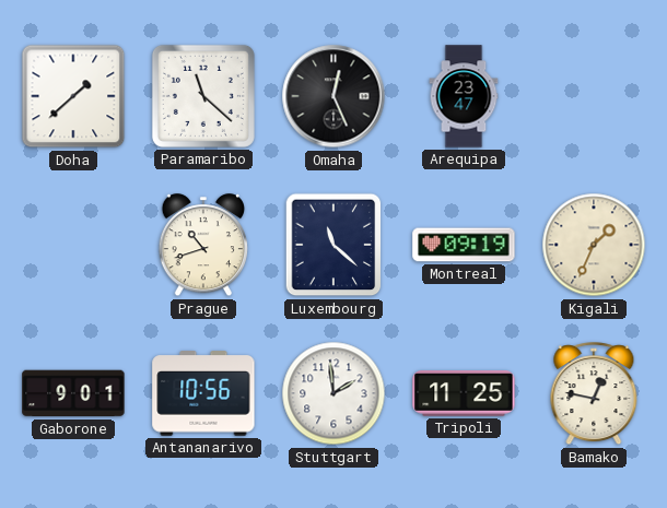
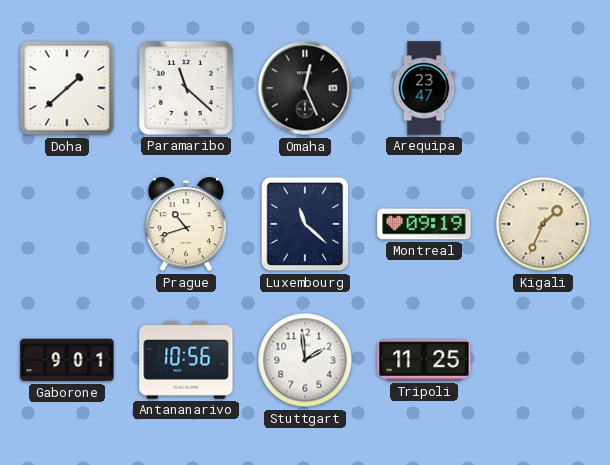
Bamako: 12:47 -> none
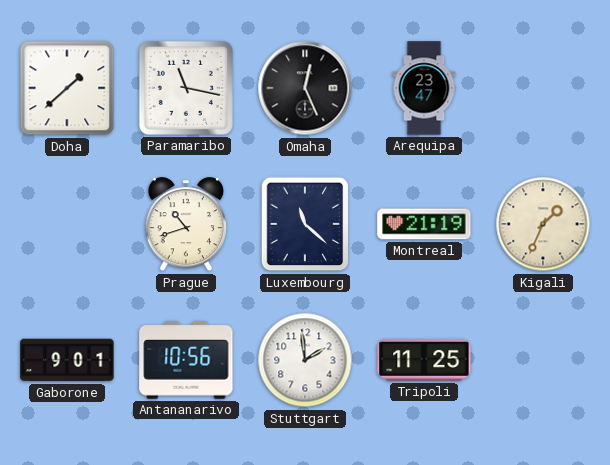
Paramaribo: 11:22 -> 11:17
Montreal: 09:19 -> 21:19
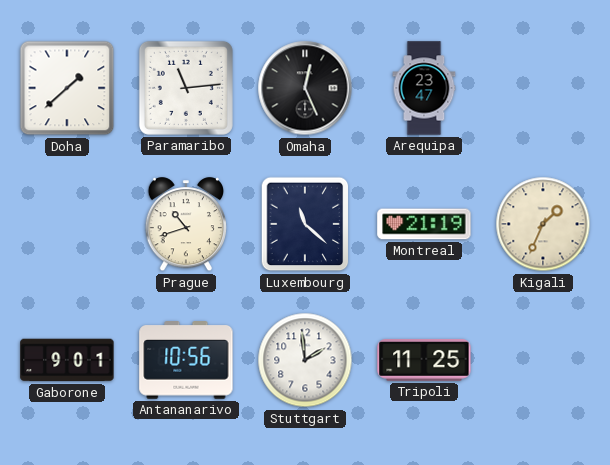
Paramaribo: 11:17 -> 11:14
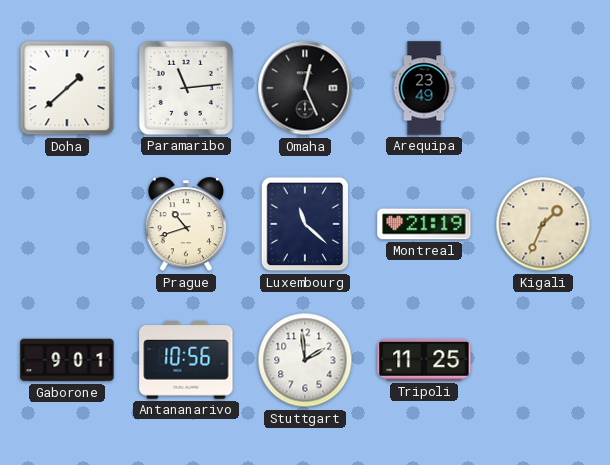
Arequipa: 23:47 -> 23:49
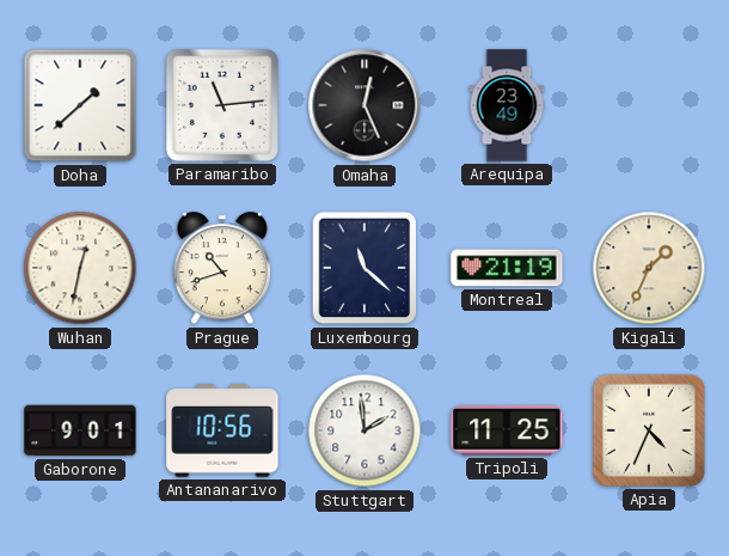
Wuhan: none -> 12:32
Apia: none -> 4:34
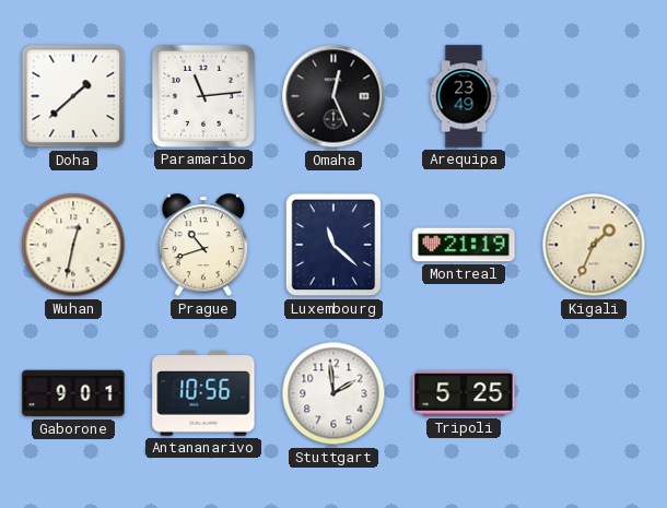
Tripoli: 11:25 -> 5:25
Apia: 4:34 -> none
